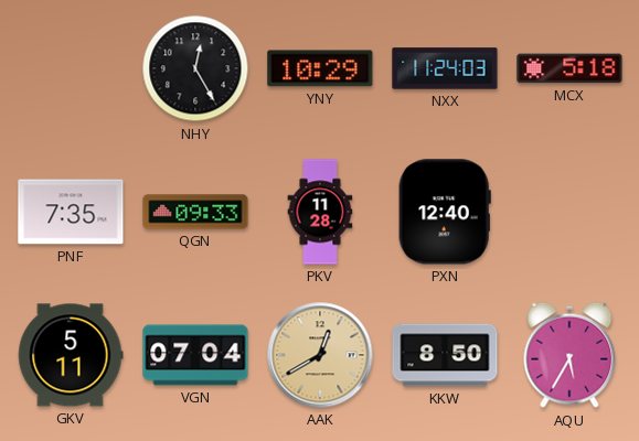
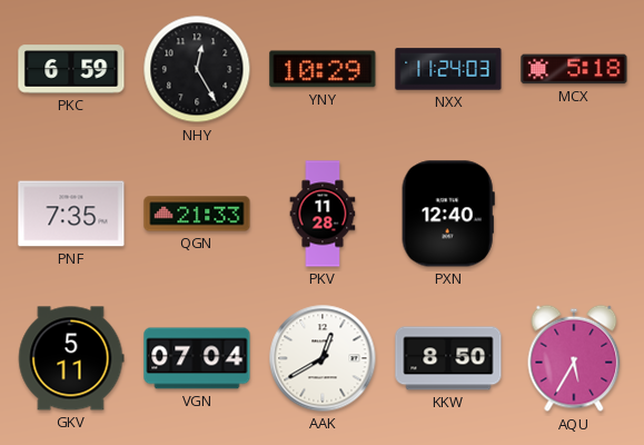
PKC: none -> 6:59
QGN: 09:33 -> 21:33
AAK dial: champagne -> white
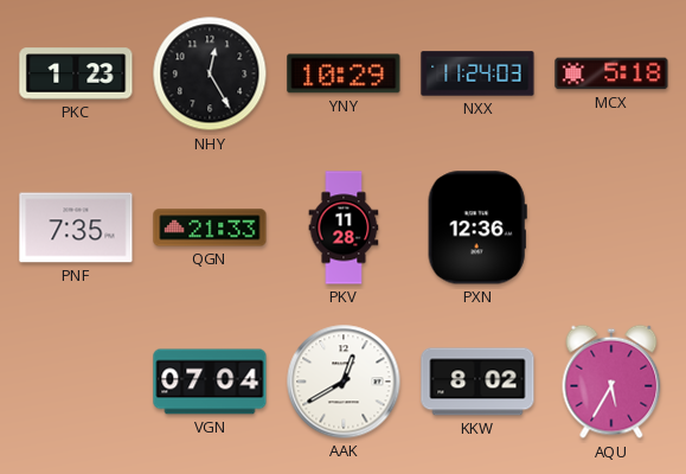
PKC: 6:59 -> 1:23
PXN: 12:40 -> 12:36
GKV: 5:11 -> none
KKW: 8:50 -> 8:02
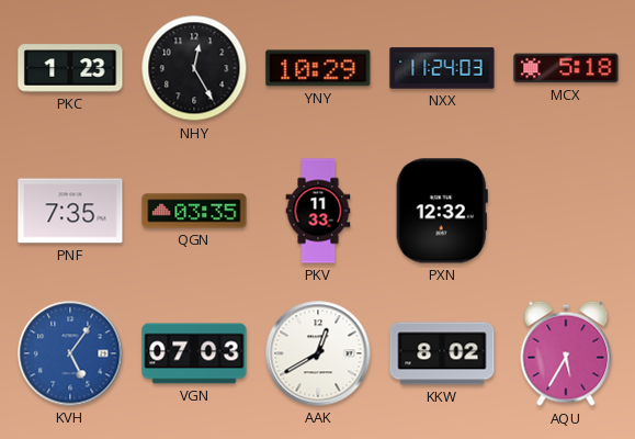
QGN: 21:33 -> 03:35
PKV: 11:28 -> 11:33
PXN: 12:36 -> 12:32
KVH: none -> 5:06
VGN: 07:04 -> 07:03
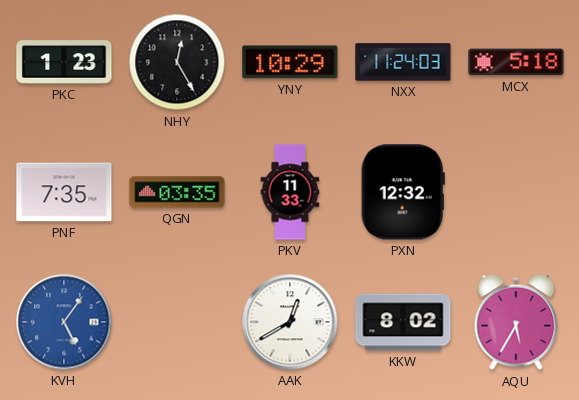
VGN: 07:03 -> none
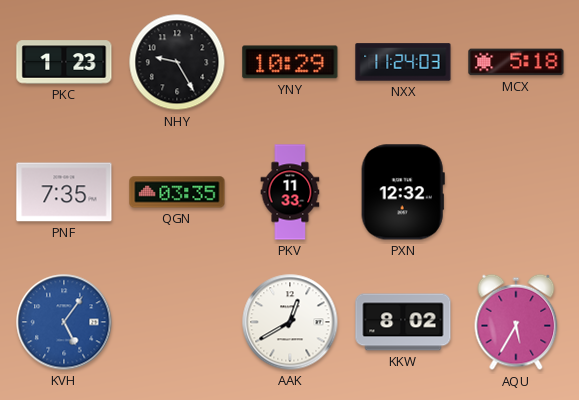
NHY: 12:25 -> 9:25
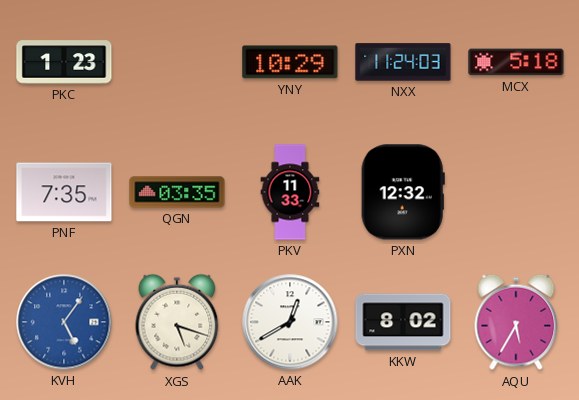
NHY: 9:25 -> none
XGS: none -> 5:18
